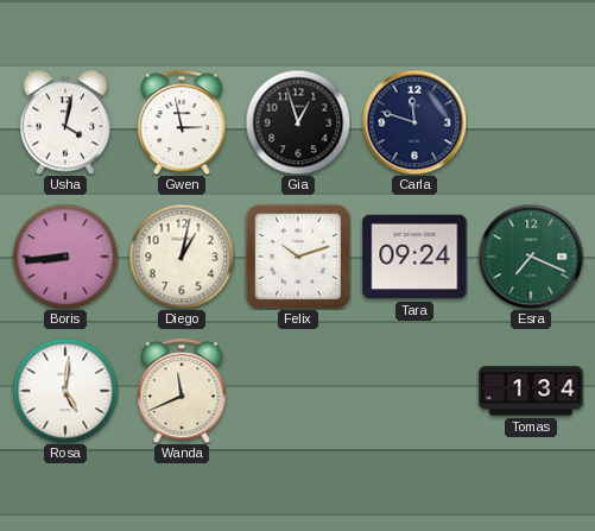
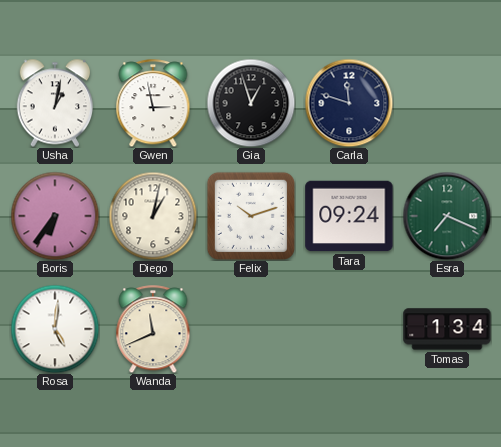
Usha: 4:02 -> 1:02
Boris: 8:44 -> 6:36
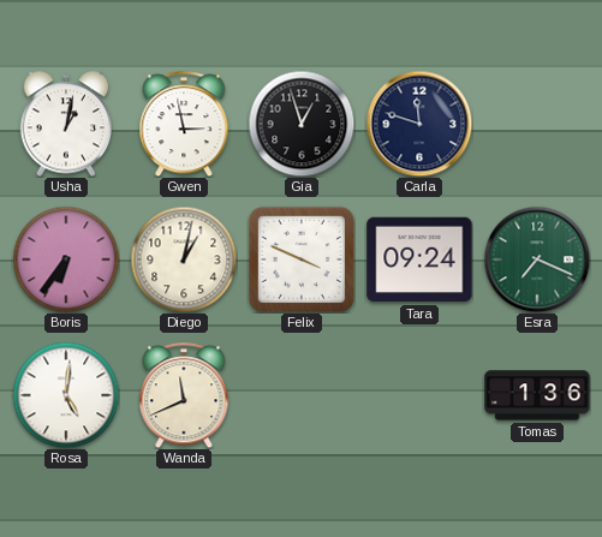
Felix: 10:12 -> 3:49
Tomas: 1:34 -> 1:36
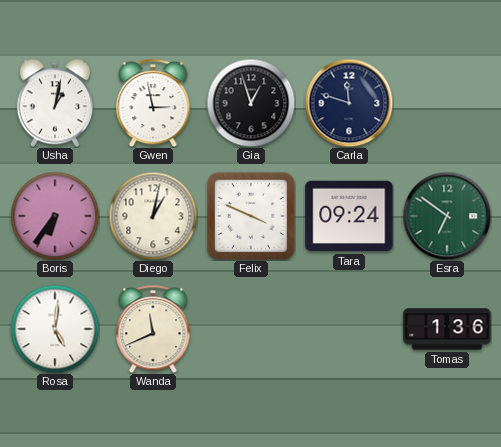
Esra: 7:19 -> 6:51
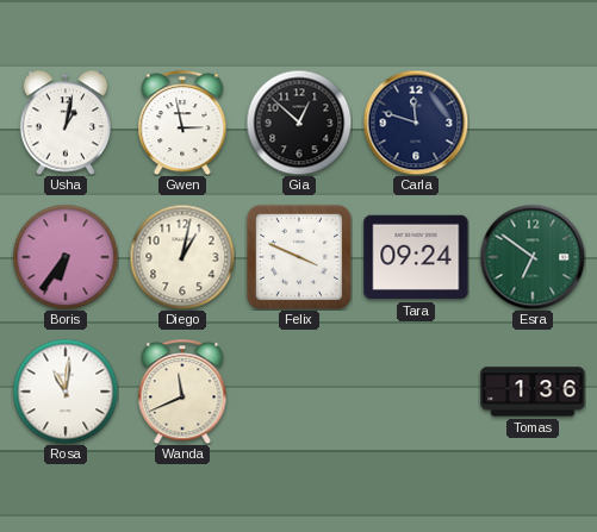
Gia: 12:57 -> 12:52
Rosa: 5:01 -> 11:01
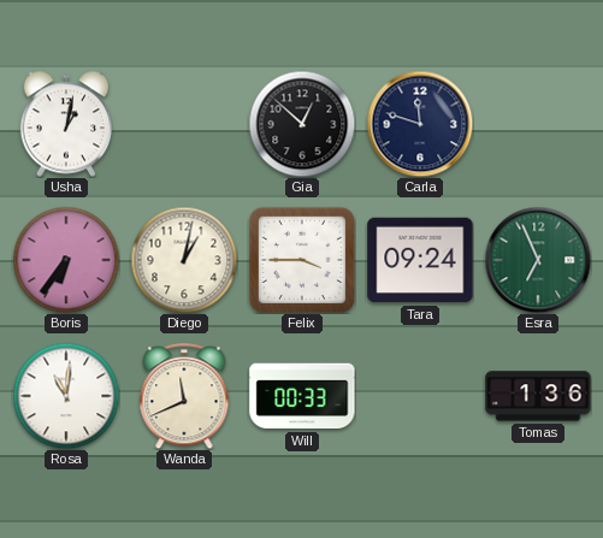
Gwen: 2:58 -> none
Felix: 3:49 -> 3:45
Esra: 6:51 -> 6:56
Will: none -> 00:33
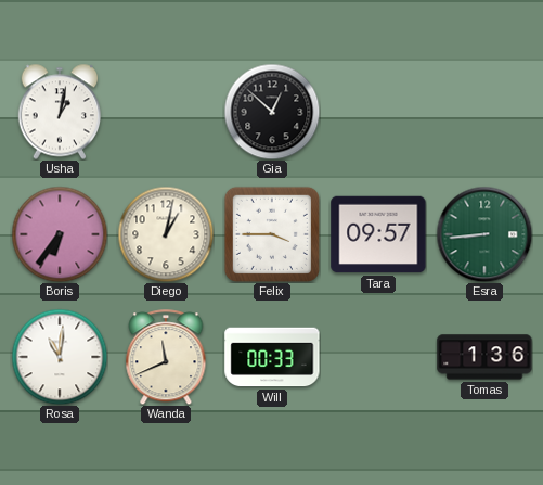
Carla: 11:48 -> none
Tara: 09:24 -> 09:57
Esra: 6:56 -> 8:44
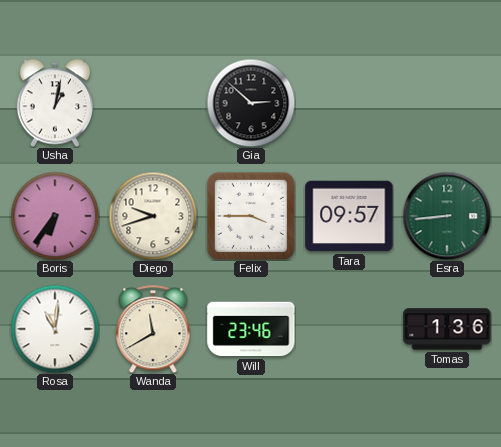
Gia: 12:52 -> 2:52
Diego: 1:02 -> 9:42
Wanda: 11:41 -> 11:40
Will: 00:33 -> 23:46
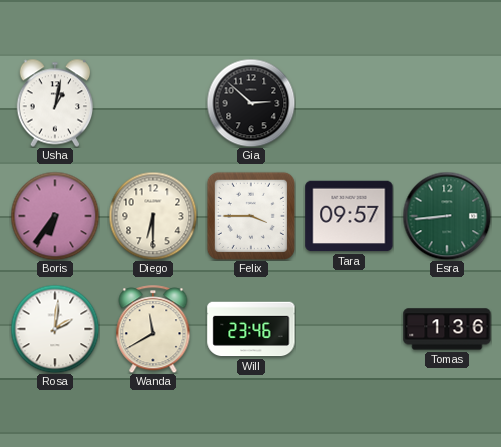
Diego: 9:42 -> 6:30
Rosa: 11:01 -> 2:01
